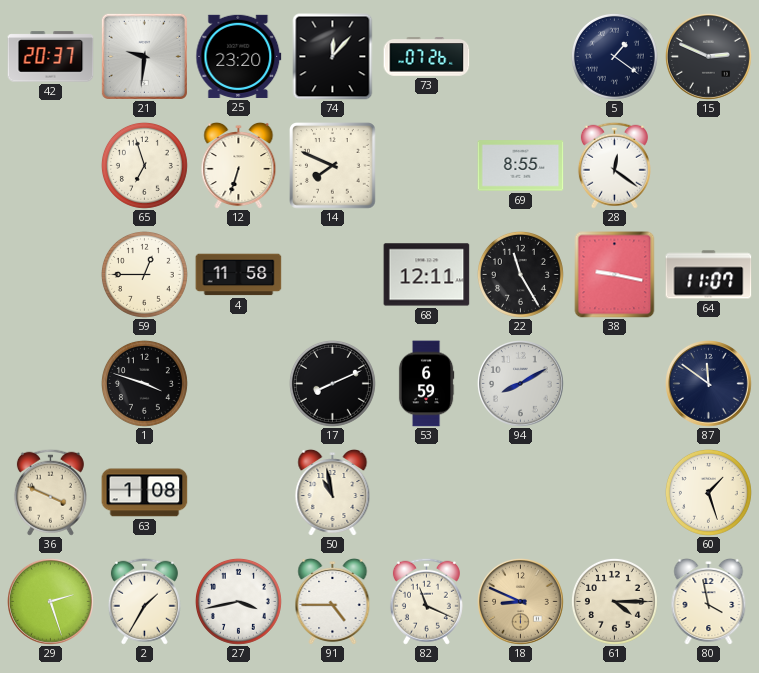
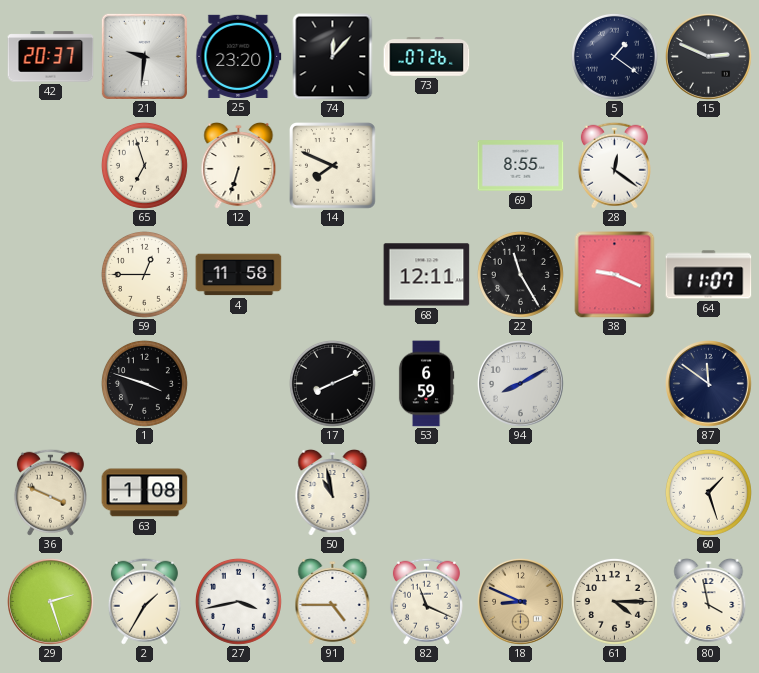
38: 9:17 -> 9:19
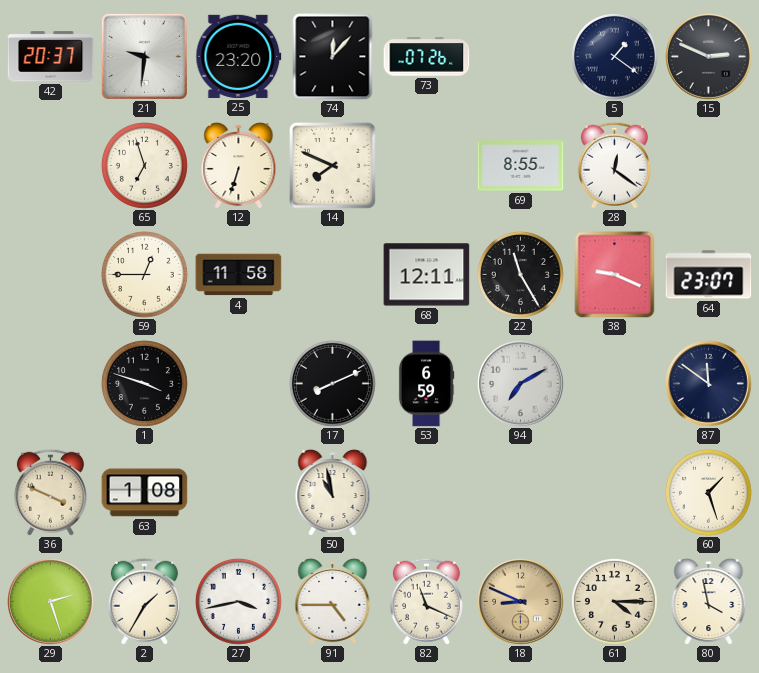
64: 11:07 -> 23:07
94: 8:10 -> 7:10
